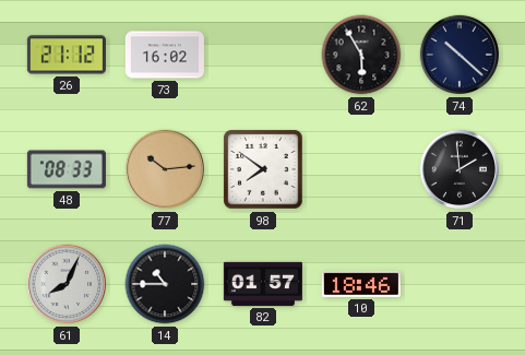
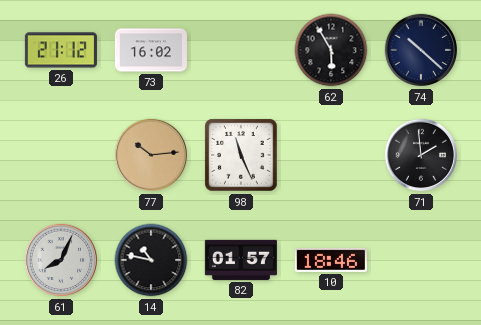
48: 08:33 -> none
98: 7:51 -> 11:26
14: 10:45 -> 10:47
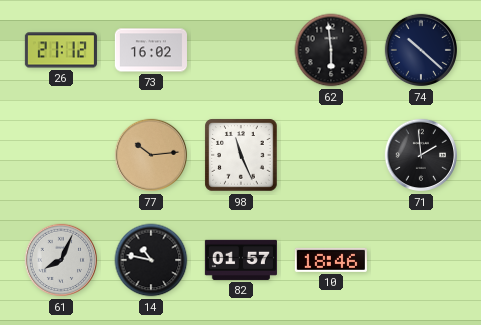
62: 5:55 -> 5:59
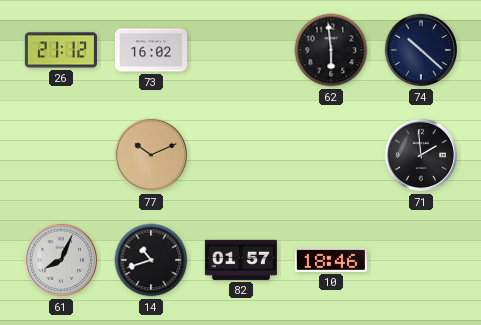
77: 10:14 -> 10:11
98: 11:26 -> none
14: 10:47 -> 10:42
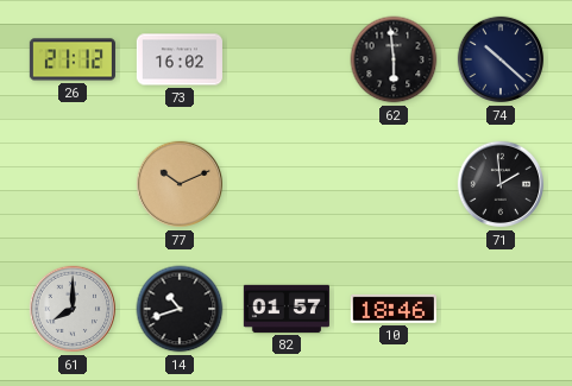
61: 8:04 -> 8:00
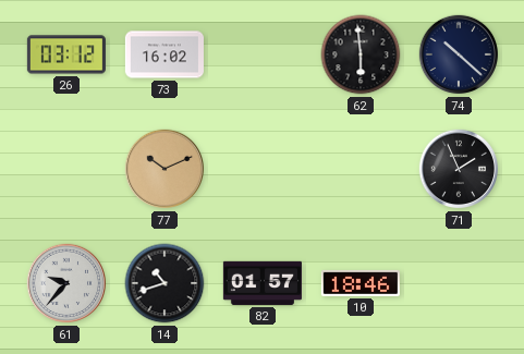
26: 21:12 -> 03:12
71: 1:59 -> 1:56
61: 8:00 -> 9:37
